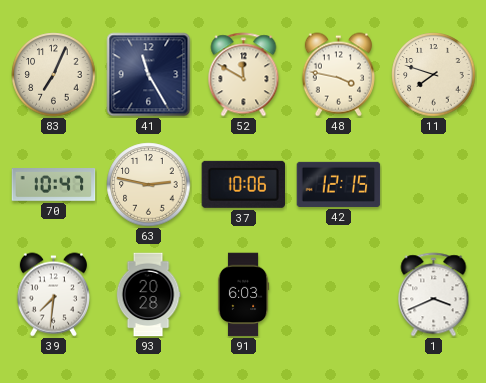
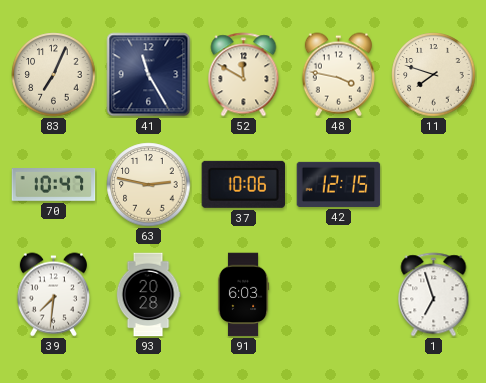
1: 3:41 -> 6:57
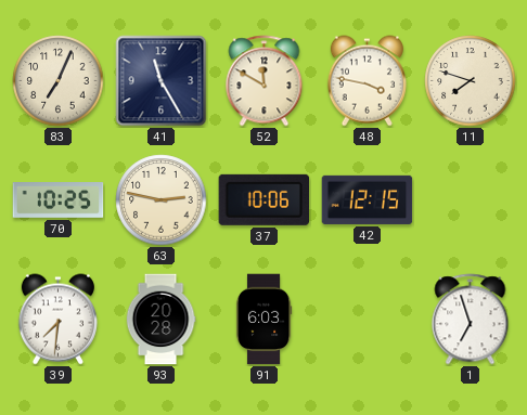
70: 10:47 -> 10:25
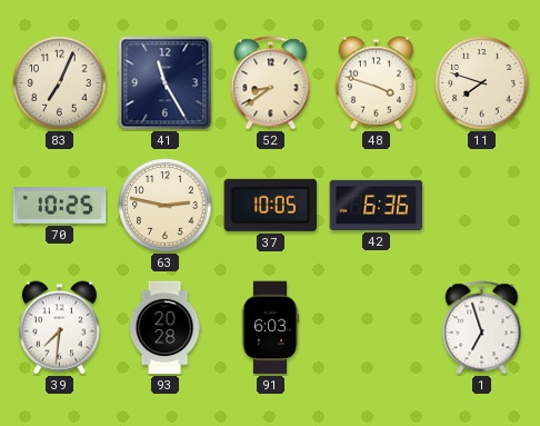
52: 11:50 -> 8:39
48: 3:47 -> 3:48
37: 10:06 -> 10:05
42: 12:15 -> 6:36
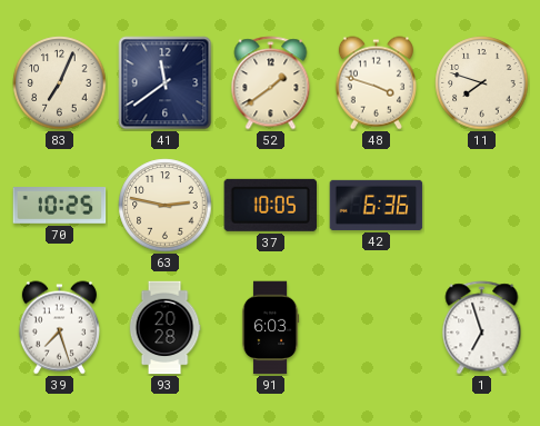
41: 11:25 -> 11:39
52: 8:39 -> 1:39
39: 7:31 -> 7:27
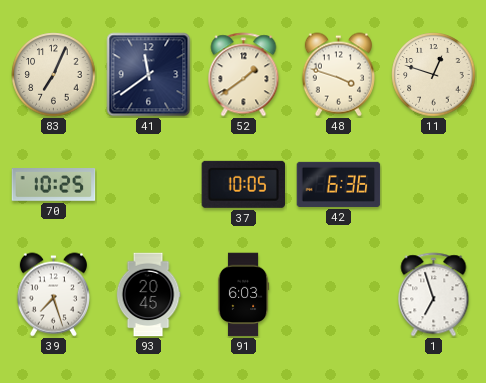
11: 7:48 -> 12:48
63: 2:47 -> none
93: 20:28 -> 20:45
